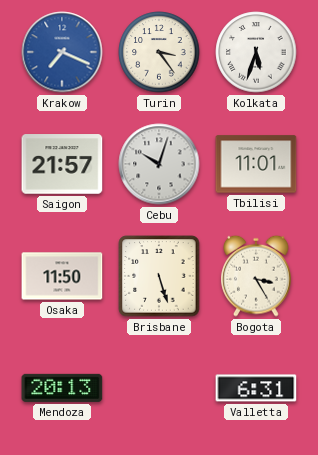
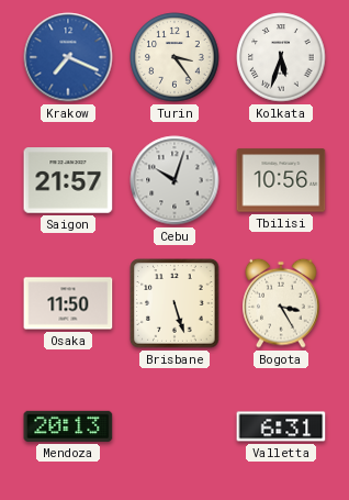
Tbilisi: 11:01 -> 10:56
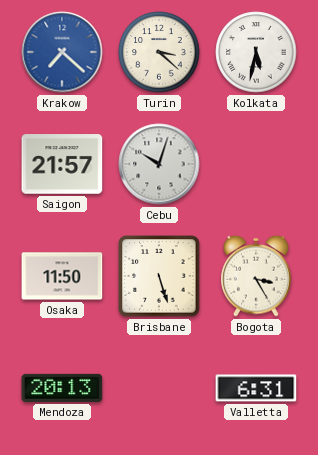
Krakow: 7:19 -> 7:22
Turin: 3:24 -> 3:22
Kolkata: 5:33 -> 5:32
Tbilisi: 10:56 -> none
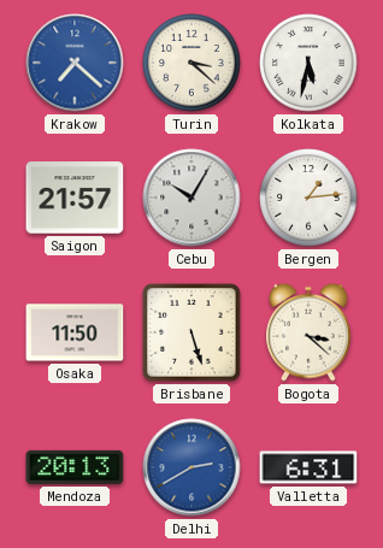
Cebu: 10:03 -> 10:05
Bergen: none -> 1:14
Bogota: 3:25 -> 3:22
Delhi: none -> 2:40
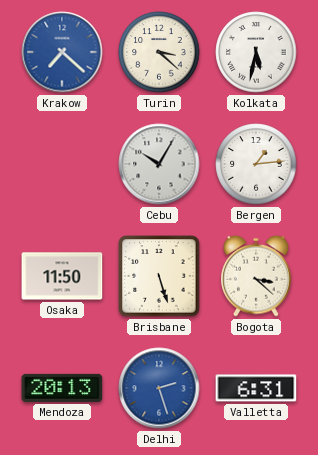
Saigon: 21:57 -> none
Delhi: 2:40 -> 2:27
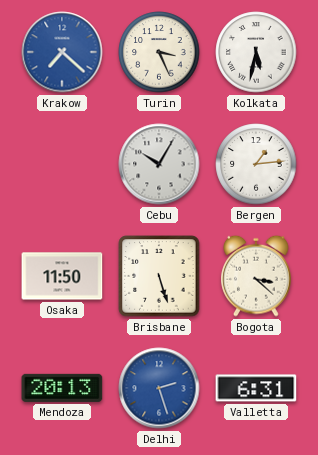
Turin: 3:22 -> 3:26
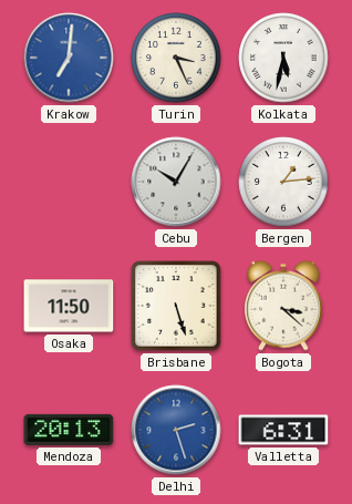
Krakow: 7:22 -> 7:01
